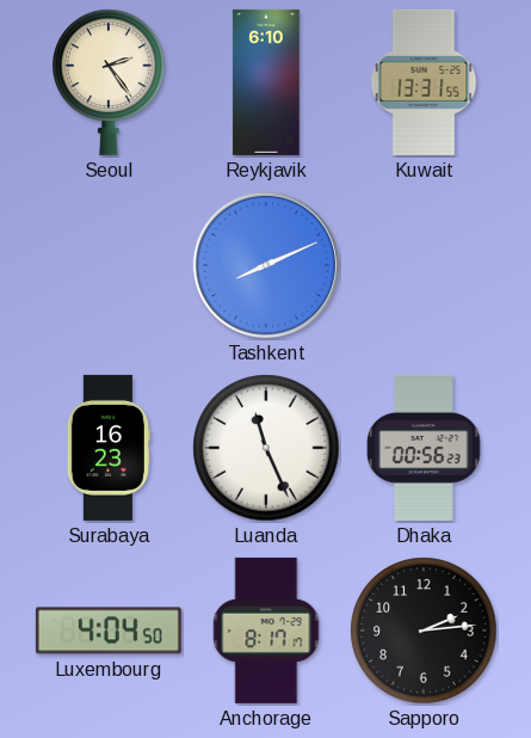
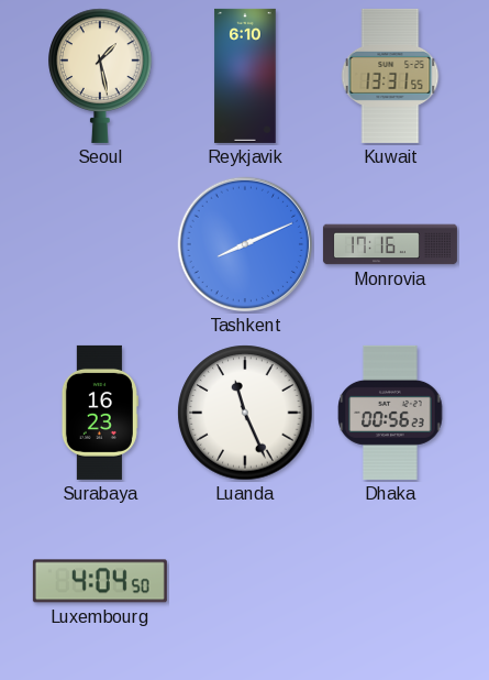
Seoul: 2:24 -> 1:28
Monrovia: none -> 17:16
Anchorage: 8:17 -> none
Sapporo: 2:14 -> none
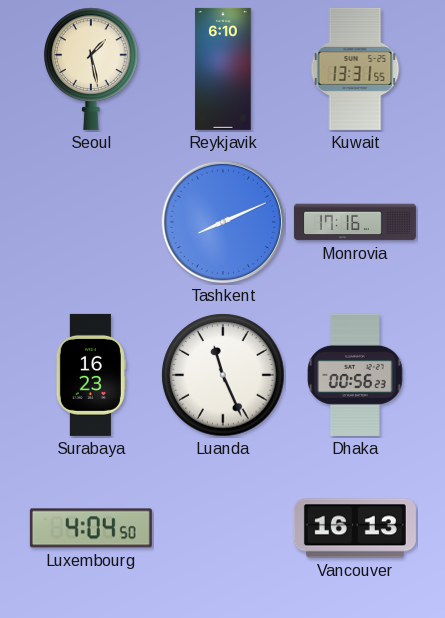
Vancouver: none -> 16:13
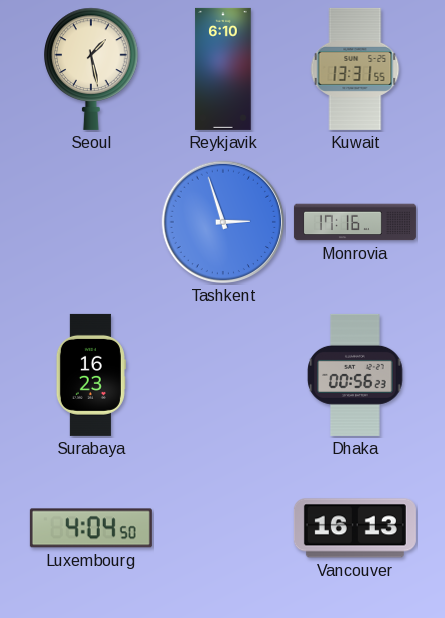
Tashkent: 8:11 -> 2:57
Luanda: 11:26 -> none
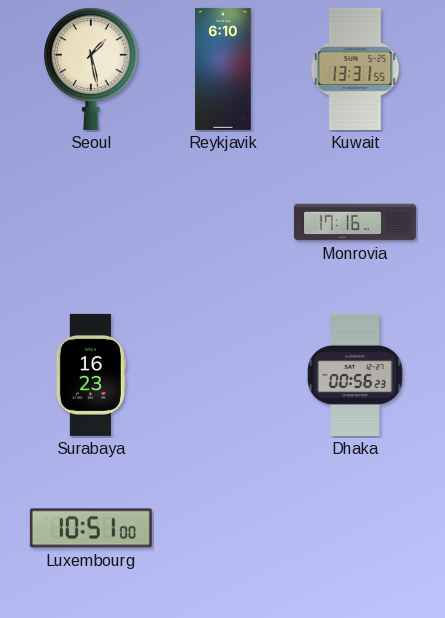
Tashkent: 2:57 -> none
Luxembourg: 4:04 -> 10:51
Vancouver: 16:13 -> none
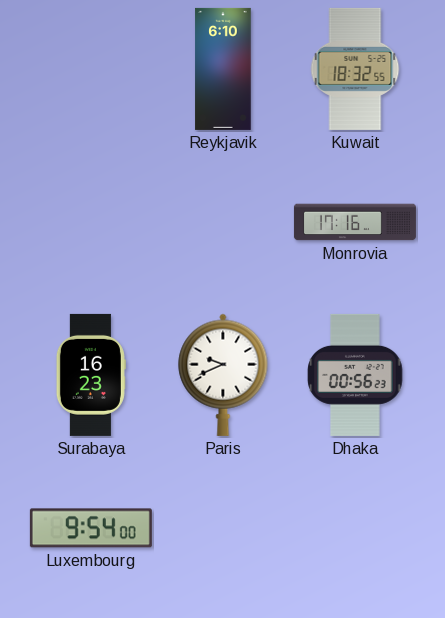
Seoul: 1:28 -> none
Kuwait: 13:31 -> 18:32
Paris: none -> 9:41
Luxembourg: 10:51 -> 9:54
